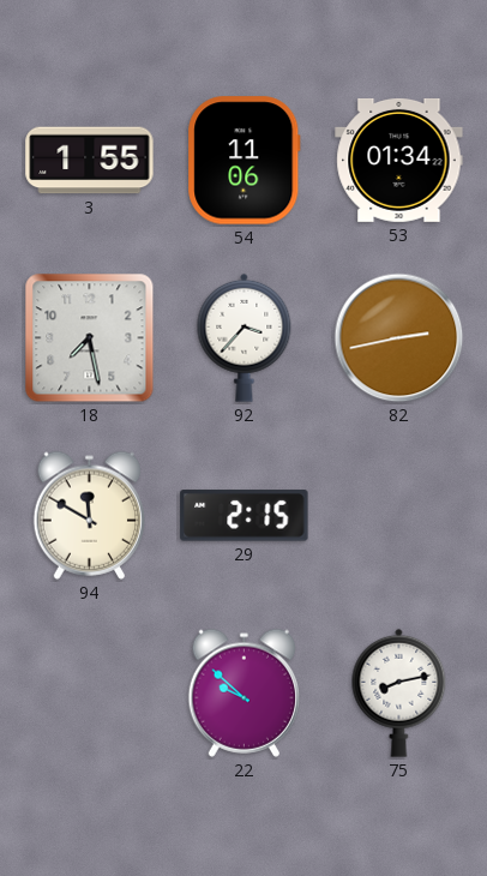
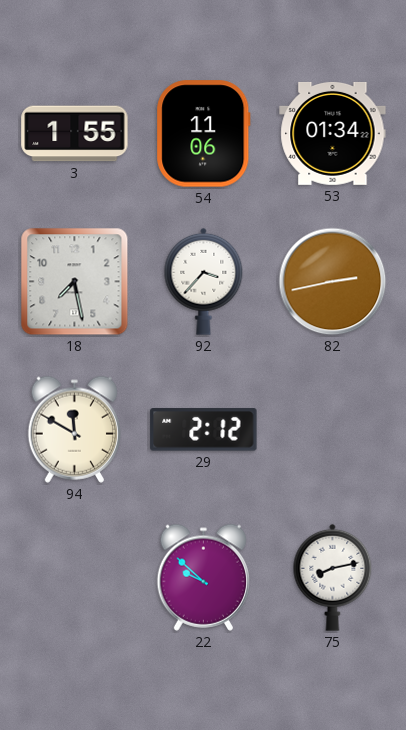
29: 2:15 -> 2:12
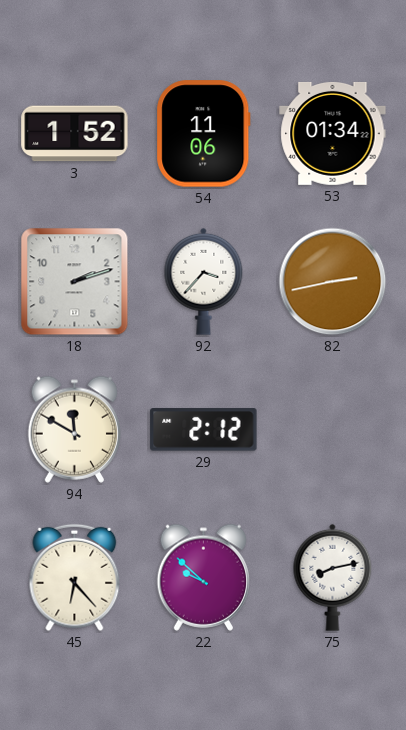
3: 1:55 -> 1:52
18: 7:28 -> 2:12
45: none -> 6:23
